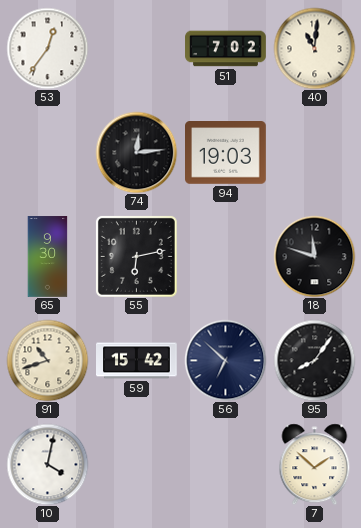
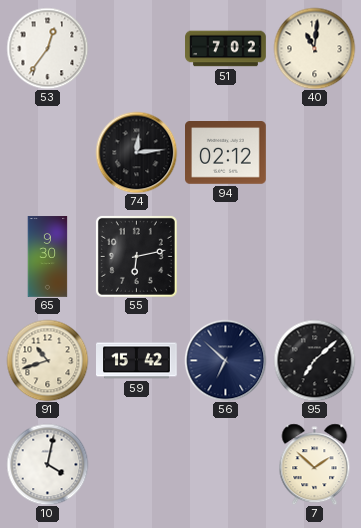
94: 19:03 -> 02:12
18: 11:48 -> none
95: 8:06 -> 7:08
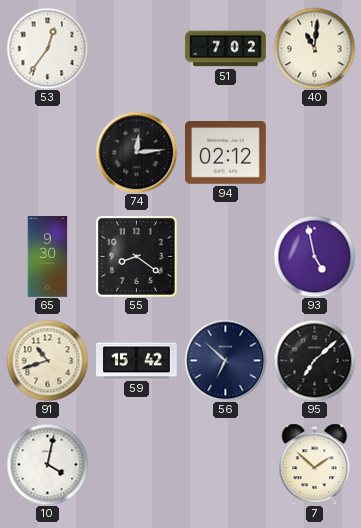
55: 6:13 -> 8:21
93: none -> 4:58
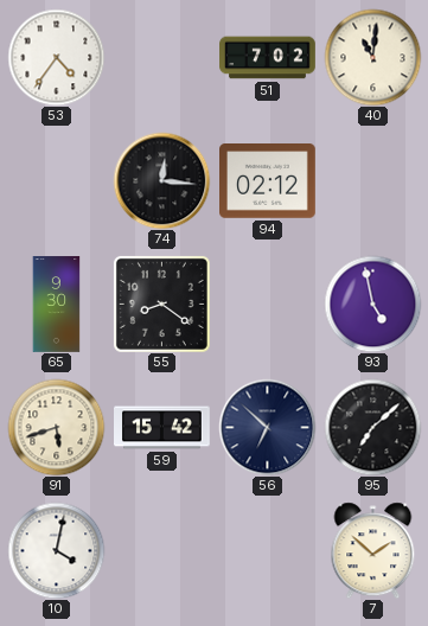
53: 12:36 -> 4:36
74: 12:14 -> 12:16
91: 10:42 -> 5:42
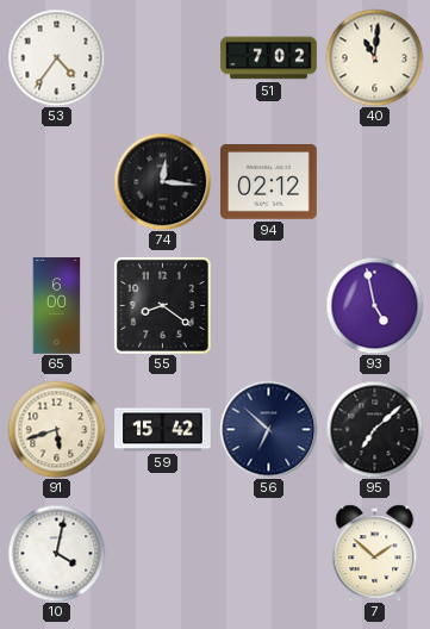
65: 9:30 -> 6:00
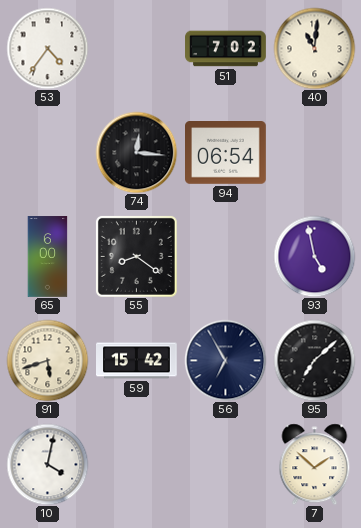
94: 02:12 -> 06:54
56: 6:52 -> 6:55
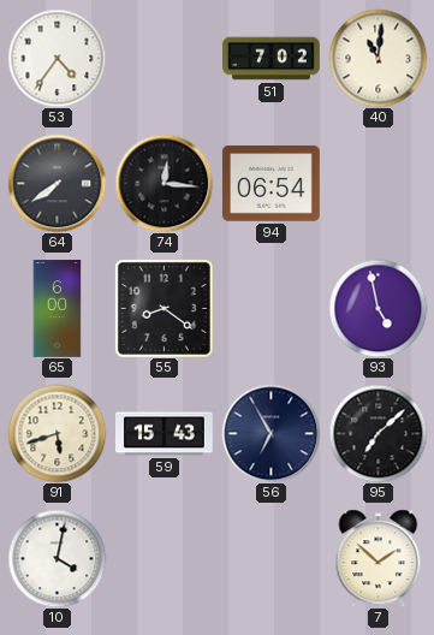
64: none -> 7:39
59: 15:42 -> 15:43
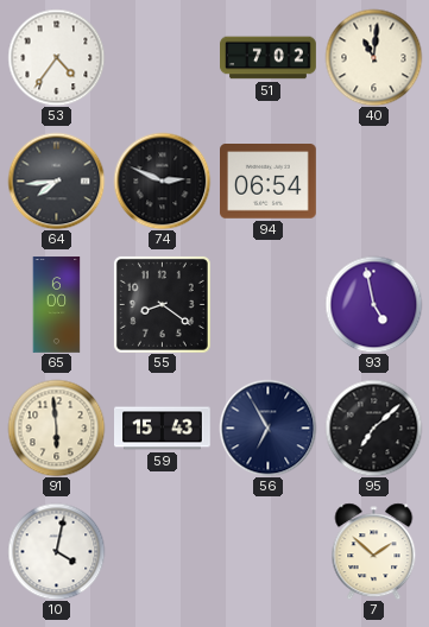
64: 7:39 -> 7:44
74: 12:16 -> 2:49
91: 5:42 -> 5:59
